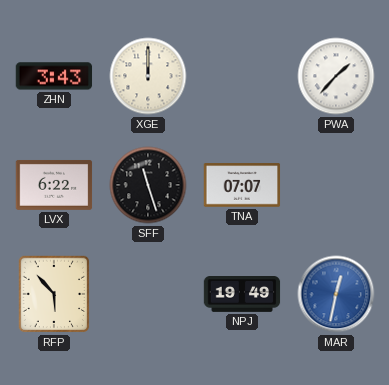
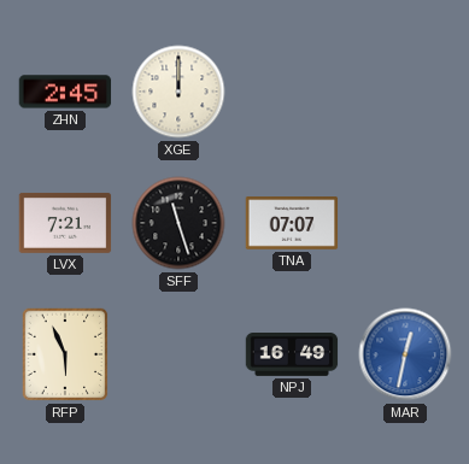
ZHN: 3:43 -> 2:45
PWA: 1:37 -> none
LVX: 6:22 -> 7:21
RFP: 5:53 -> 5:56
NPJ: 19:49 -> 16:49
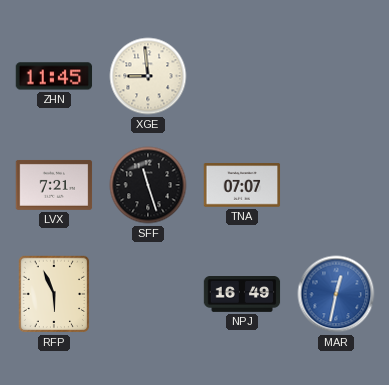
ZHN: 2:45 -> 11:45
XGE: 12:00 -> 8:59
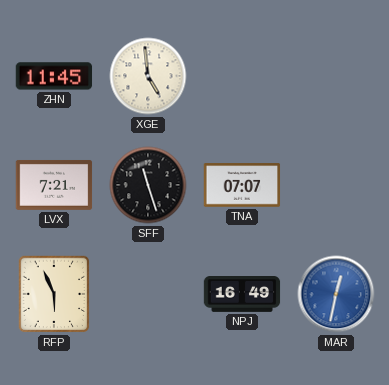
XGE: 8:59 -> 4:59
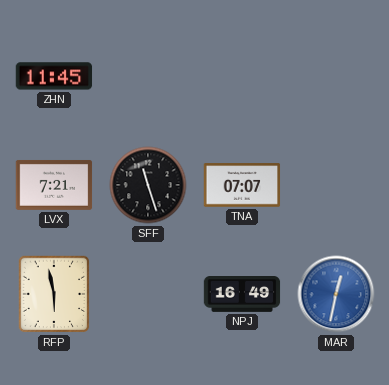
XGE: 4:59 -> none
RFP: 5:56 -> 5:58
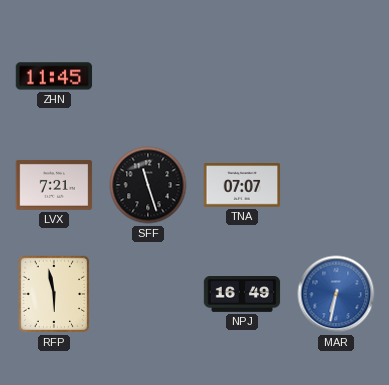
MAR: 12:32 -> 6:32
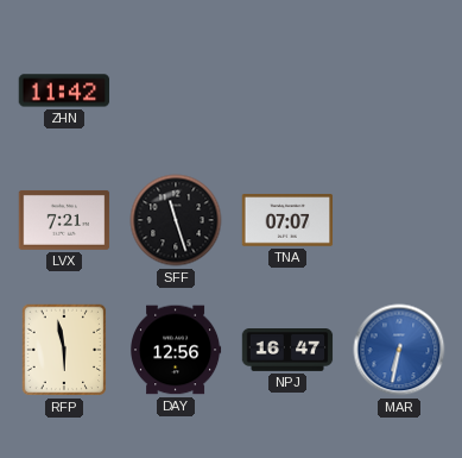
ZHN: 11:45 -> 11:42
DAY: none -> 12:56
NPJ: 16:49 -> 16:47
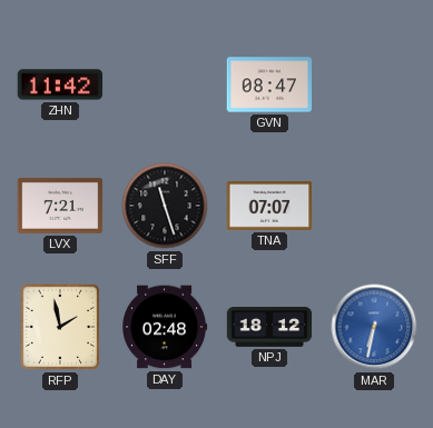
GVN: none -> 08:47
RFP: 5:58 -> 1:58
DAY: 12:56 -> 02:48
NPJ: 16:47 -> 18:12
